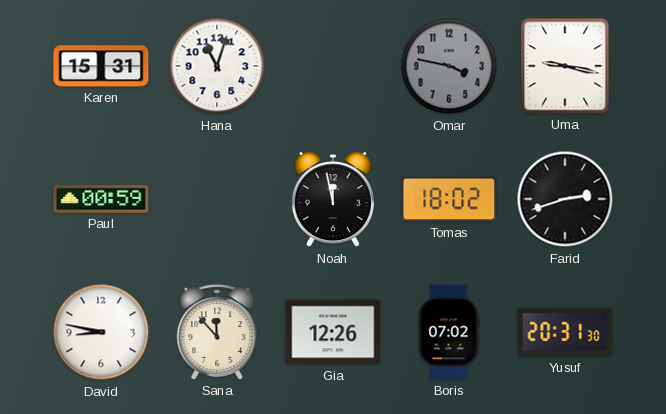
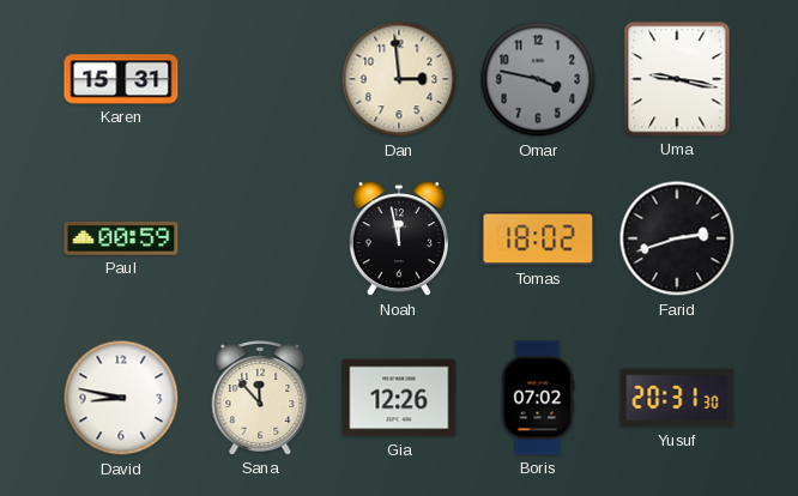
Hana: 11:03 -> none
Dan: none -> 2:59
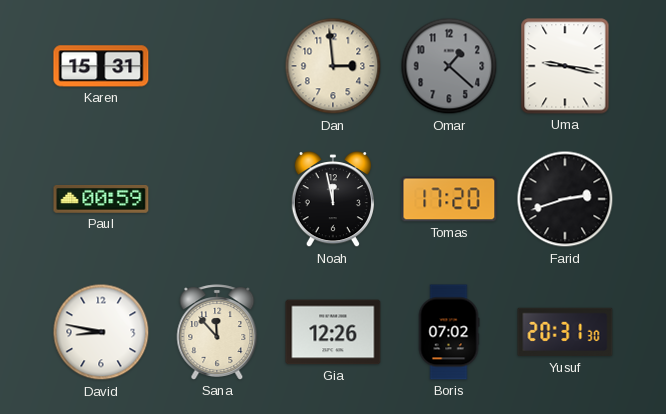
Omar: 3:47 -> 1:22
Tomas: 18:02 -> 17:20
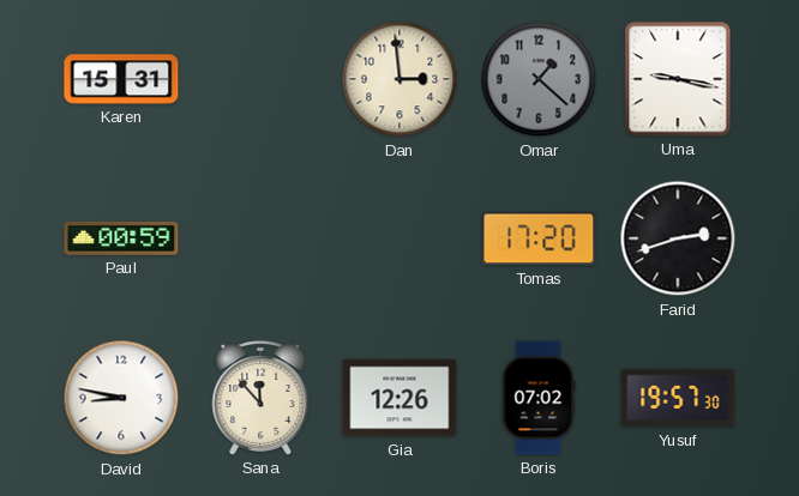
Noah: 11:58 -> none
Yusuf: 20:31 -> 19:57
